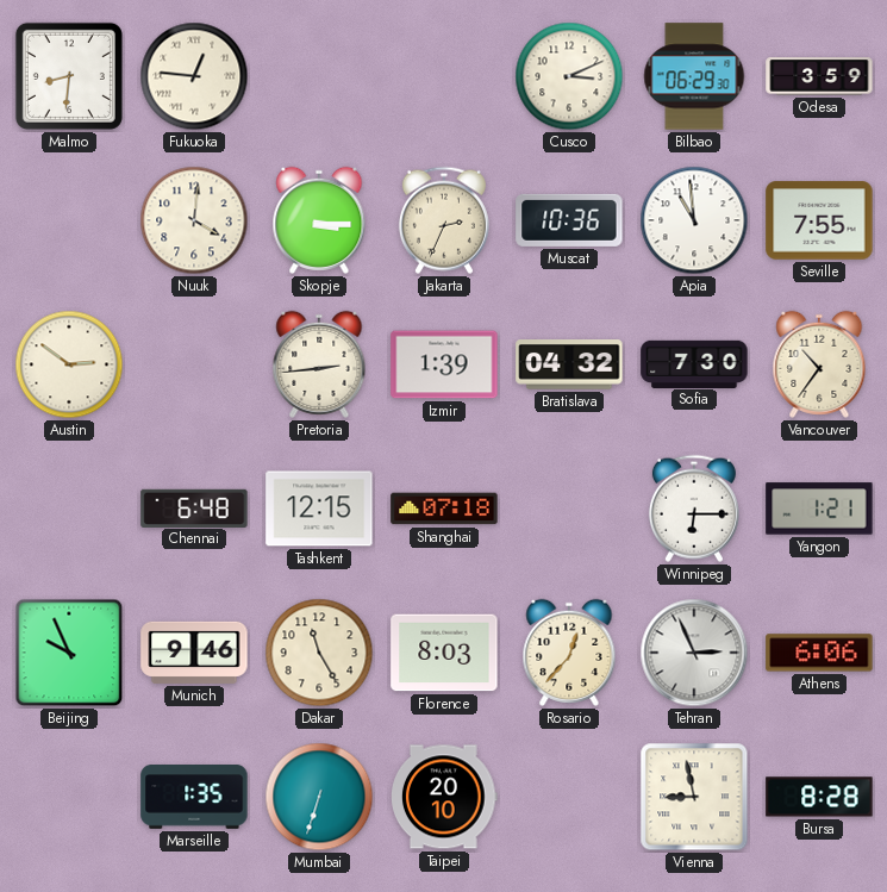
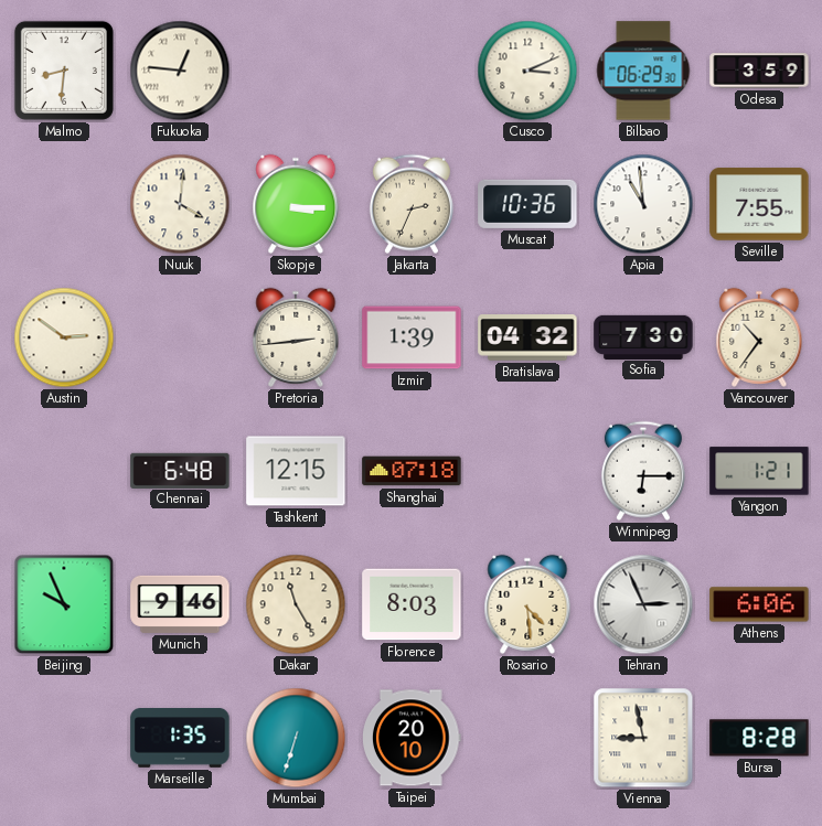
Rosario: 12:37 -> 4:29
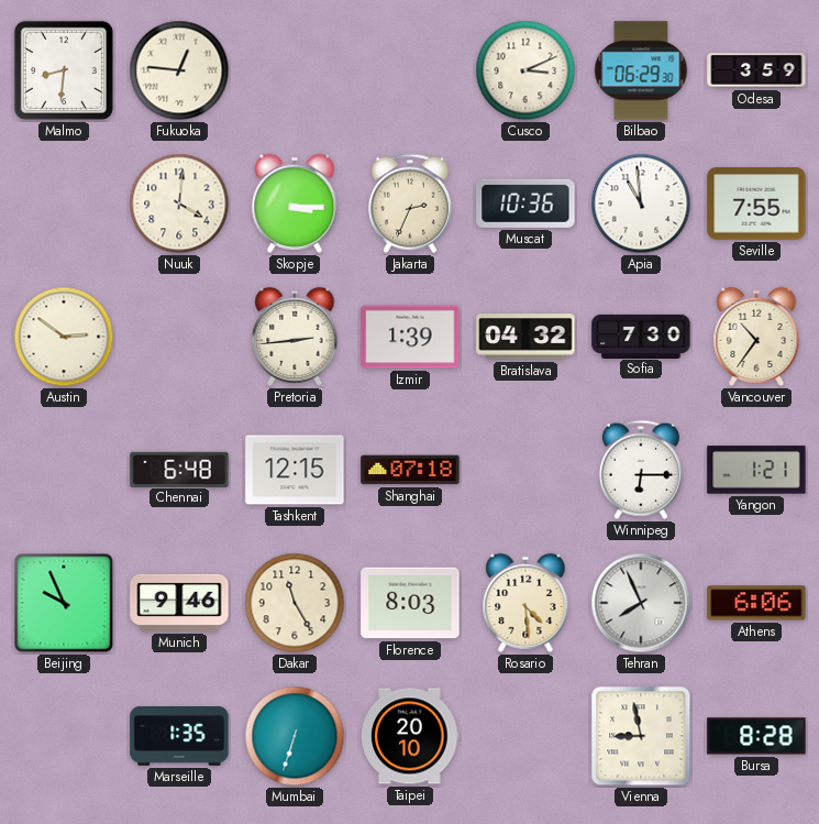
Tehran: 2:56 -> 7:56
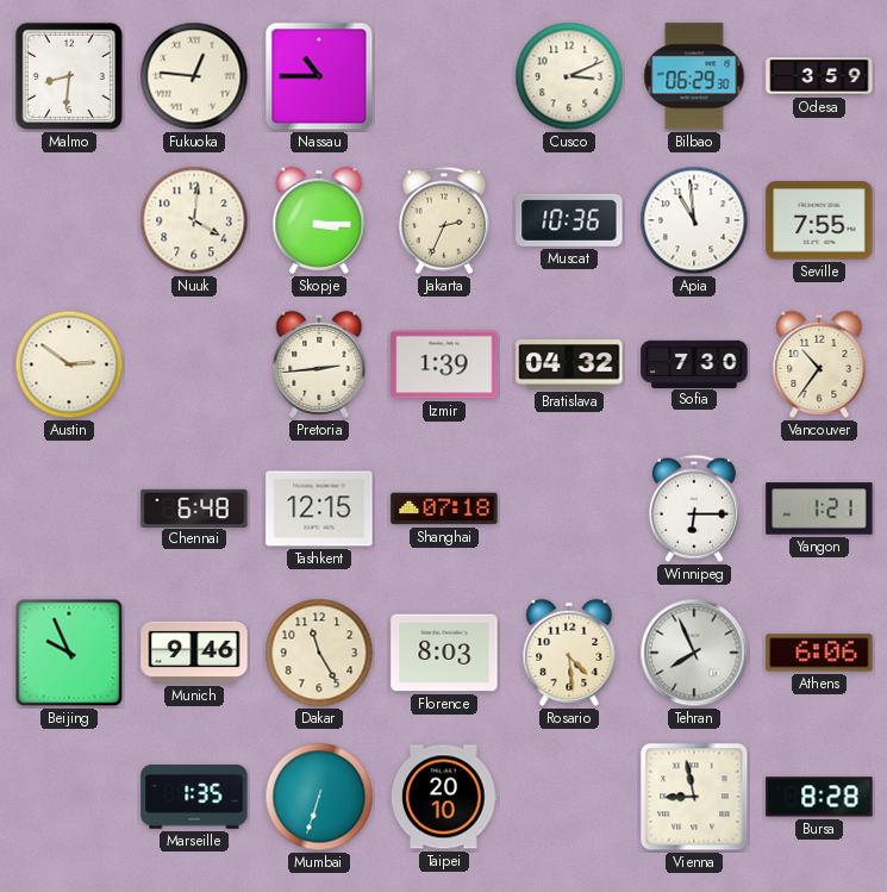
Nassau: none -> 10:45
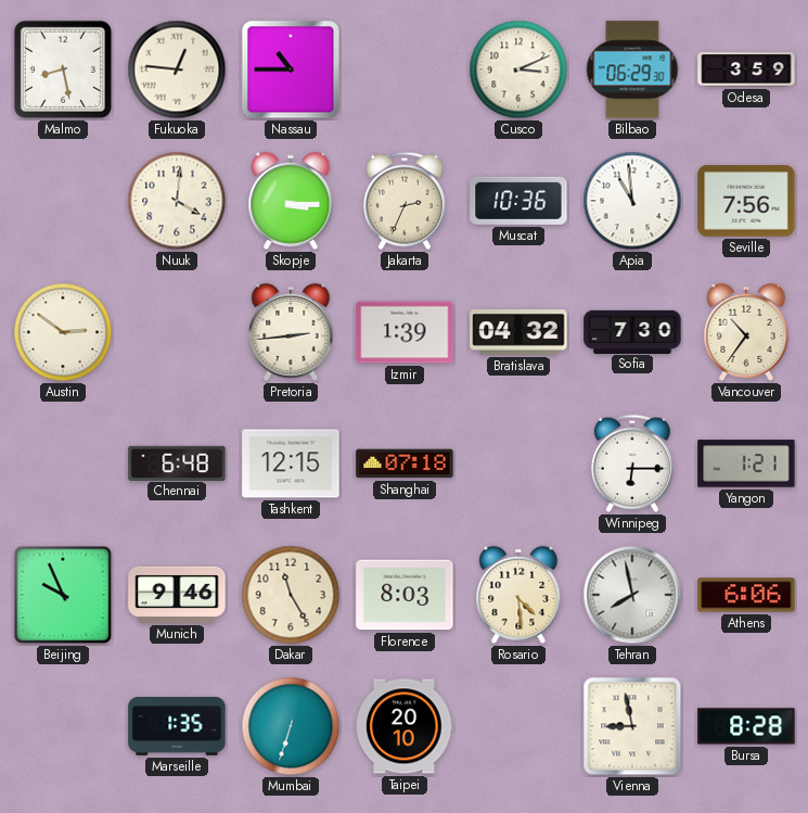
Malmo: 8:31 -> 8:28
Seville: 7:55 -> 7:56
Tehran: 7:56 -> 7:58
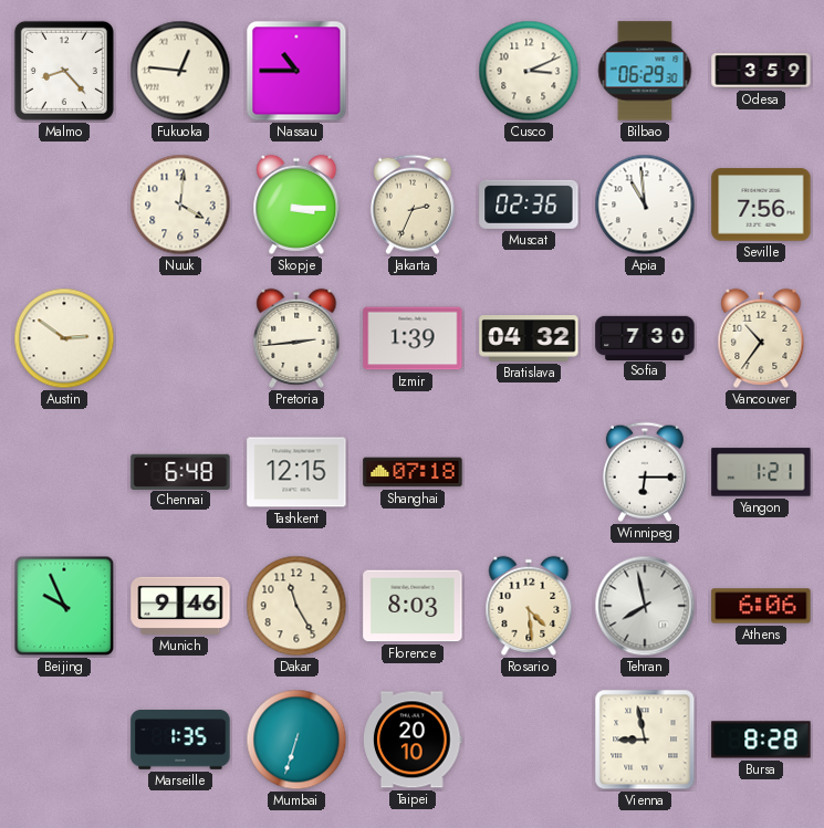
Malmo: 8:28 -> 8:23
Muscat: 10:36 -> 02:36
